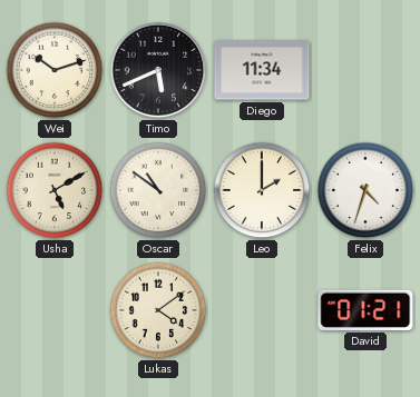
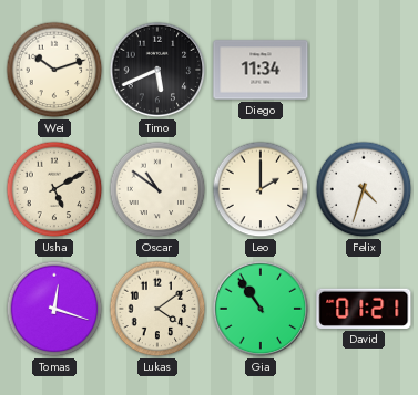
Tomas: none -> 12:18
Gia: none -> 10:54
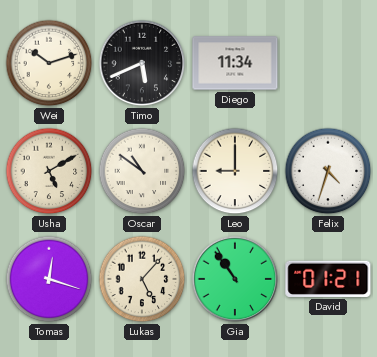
Leo: 2:00 -> 9:00
Lukas: 4:09 -> 5:07
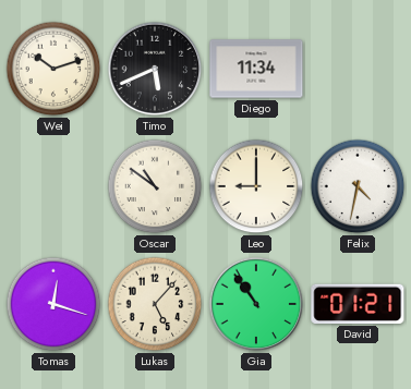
Usha: 5:10 -> none
Felix: 4:33 -> 4:32
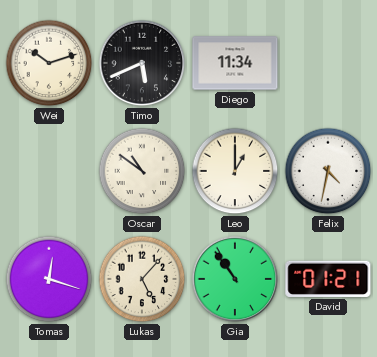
Leo: 9:00 -> 1:00
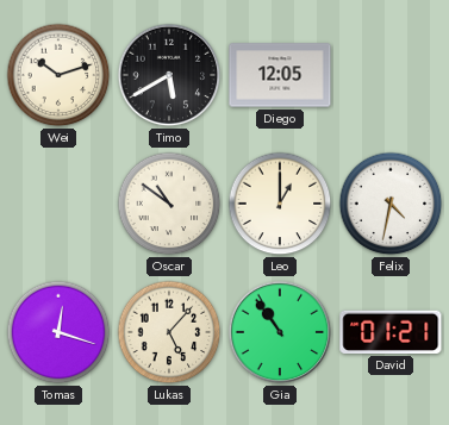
Timo: 5:41 -> 5:40
Diego: 11:34 -> 12:05
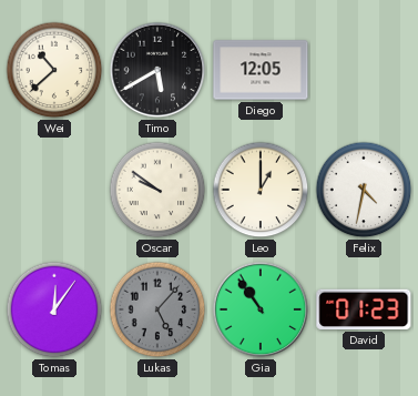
Wei: 10:12 -> 10:38
Oscar: 10:51 -> 9:51
Tomas: 12:18 -> 12:06
Lukas dial: cream -> grey
David: 01:21 -> 01:23
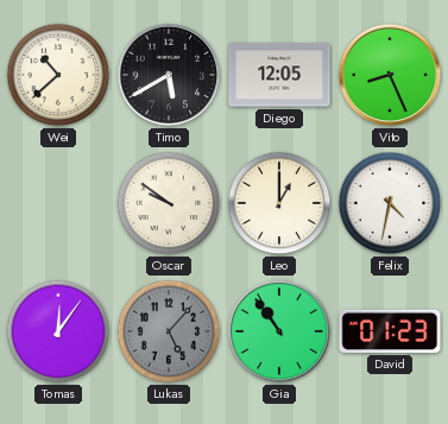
Vito: none -> 8:26
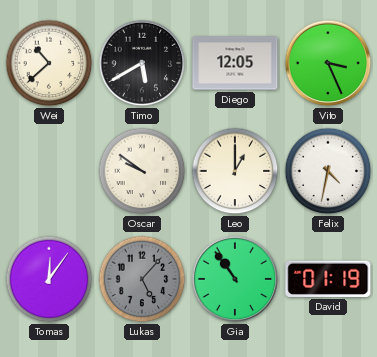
Vito: 8:26 -> 3:26
David: 01:23 -> 01:19
